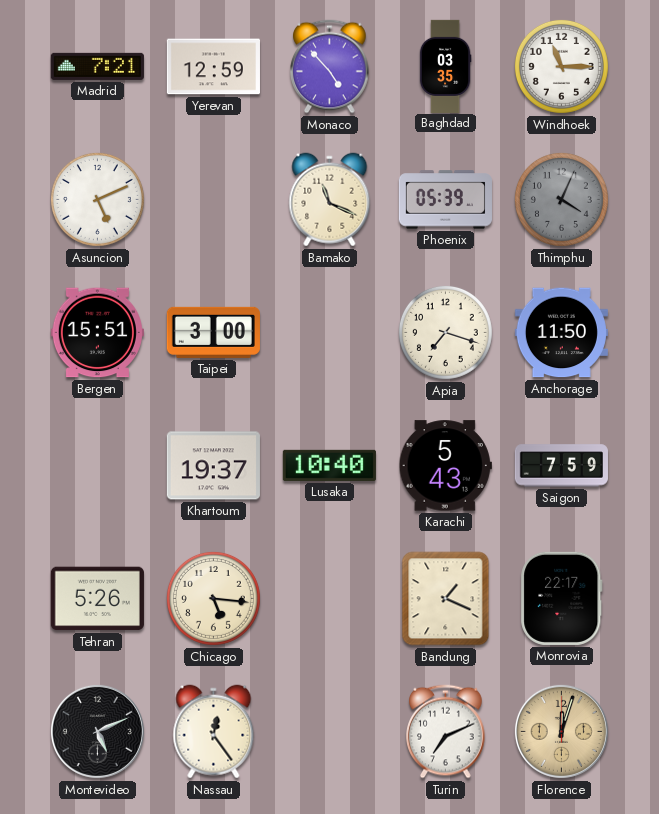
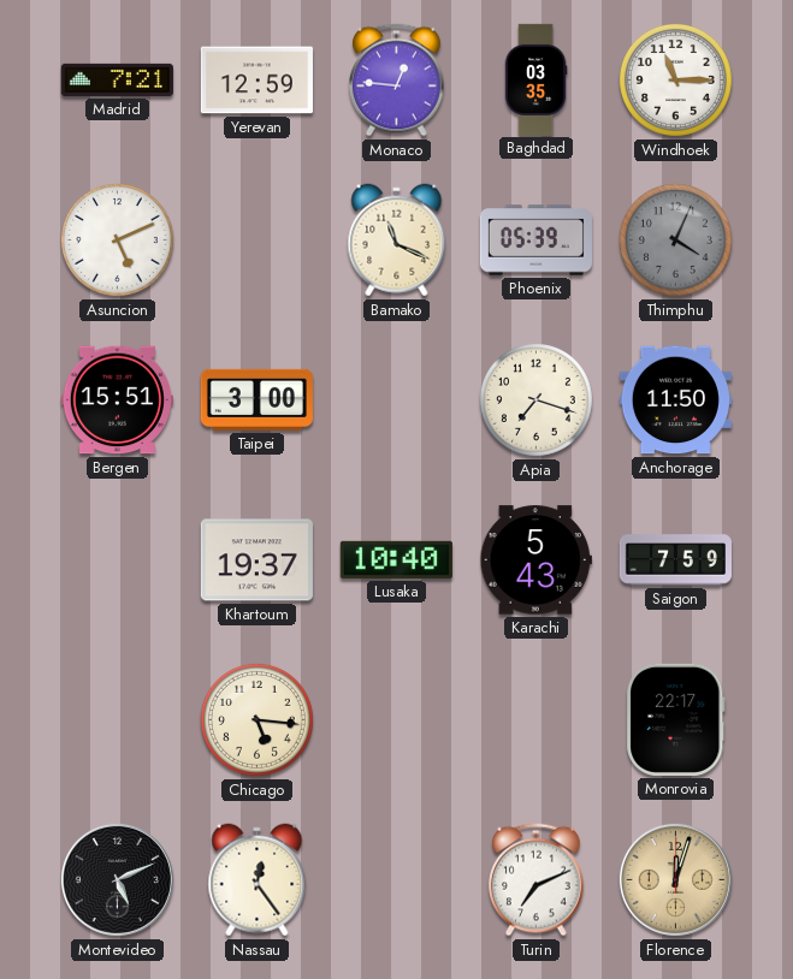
Monaco: 4:53 -> 12:46
Tehran: 5:26 -> none
Bandung: 1:19 -> none
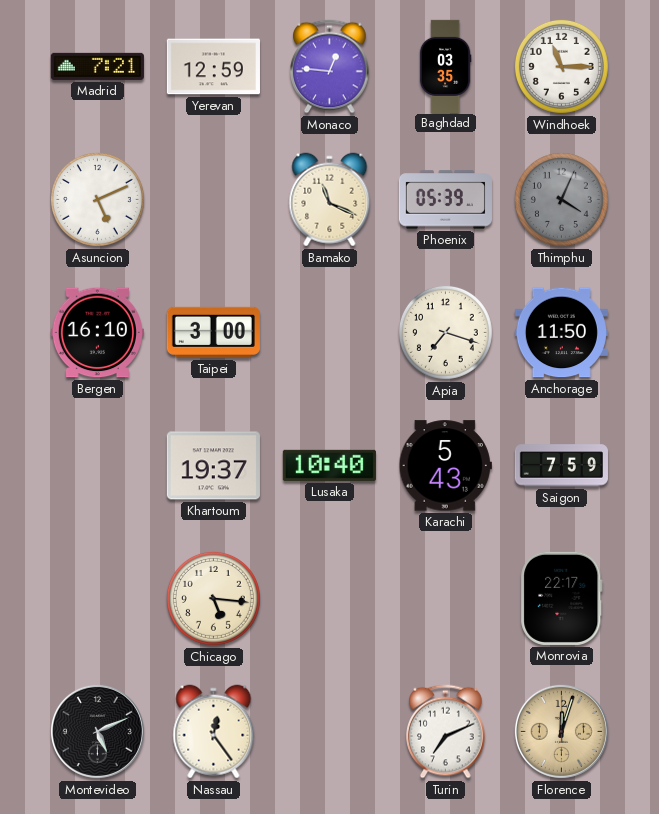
Bergen: 15:51 -> 16:10
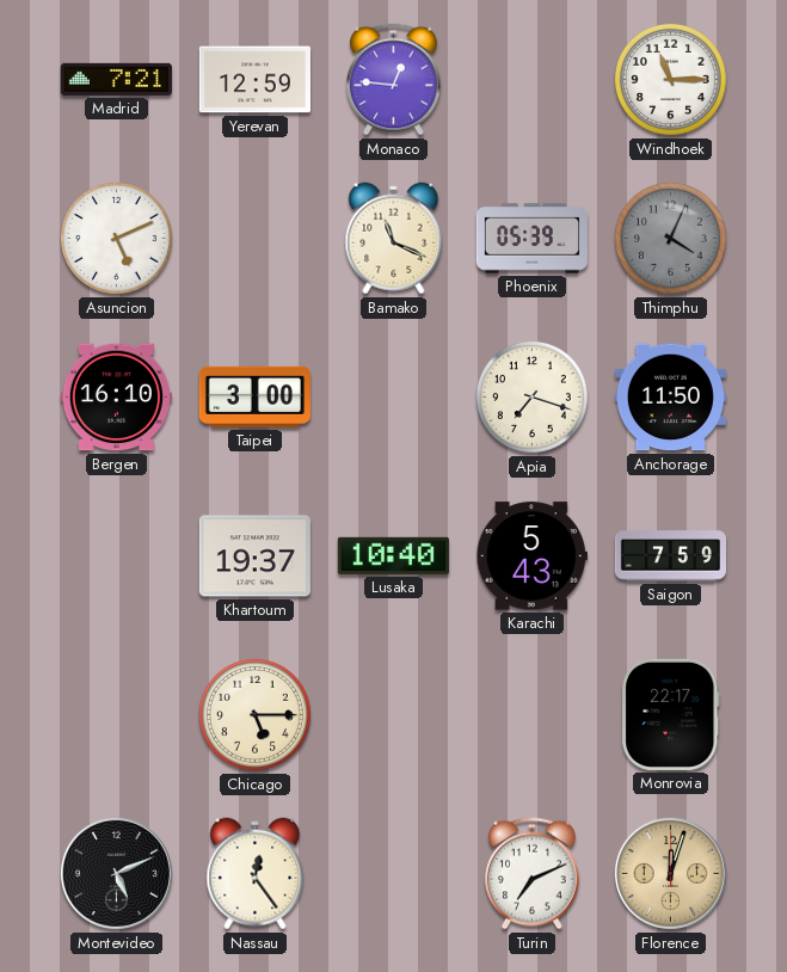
Baghdad: 03:35 -> none
Chicago: 5:16 -> 5:15
